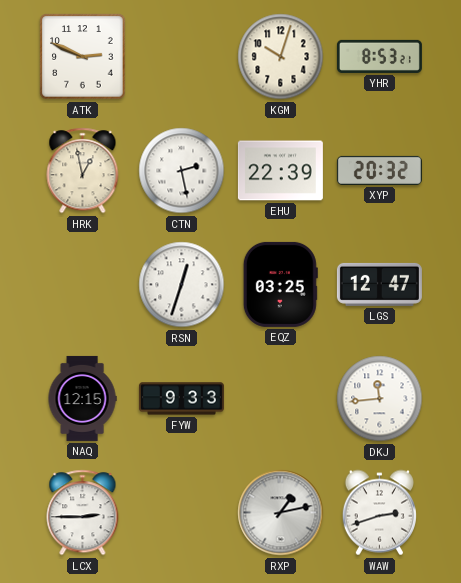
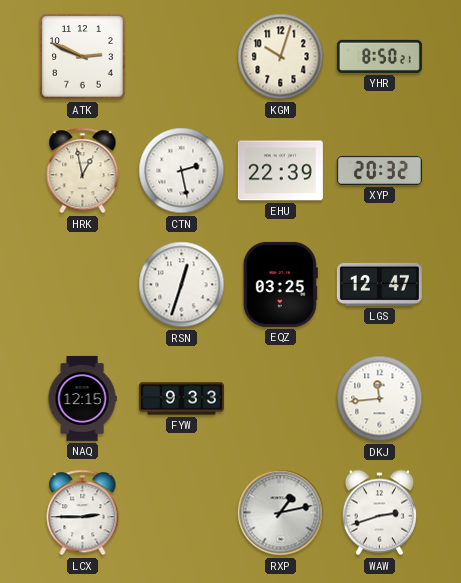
YHR: 8:53 -> 8:50
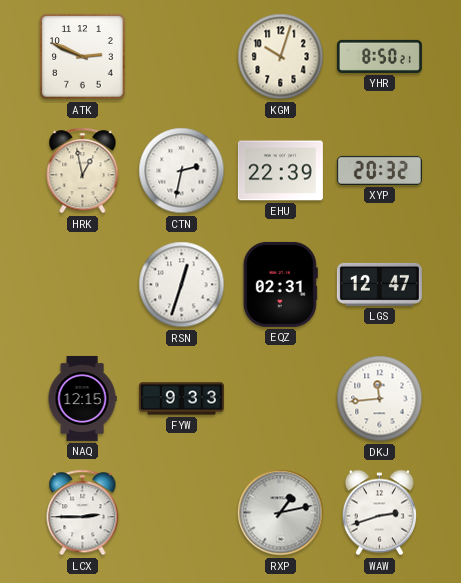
CTN: 2:28 -> 2:32
EQZ: 03:25 -> 02:31
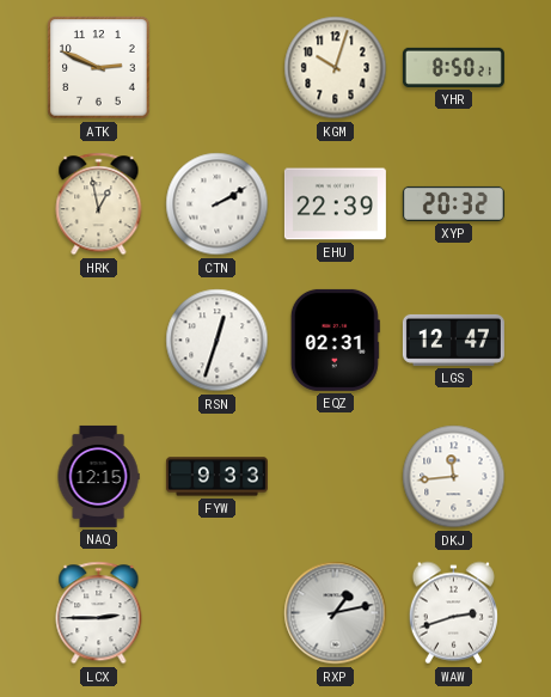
CTN: 2:32 -> 2:10
